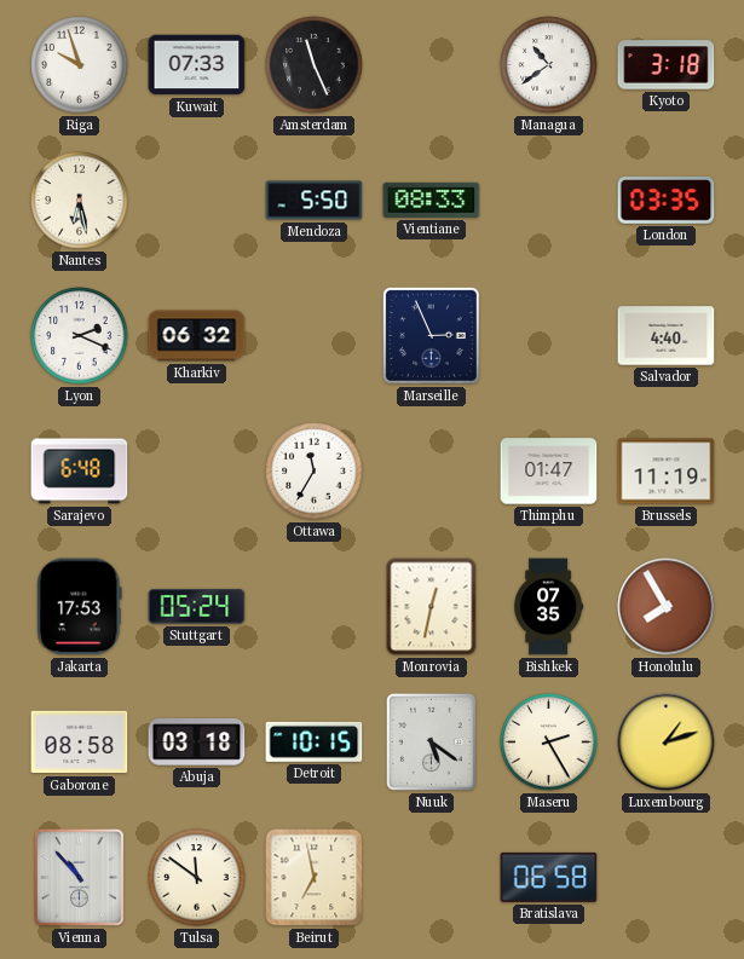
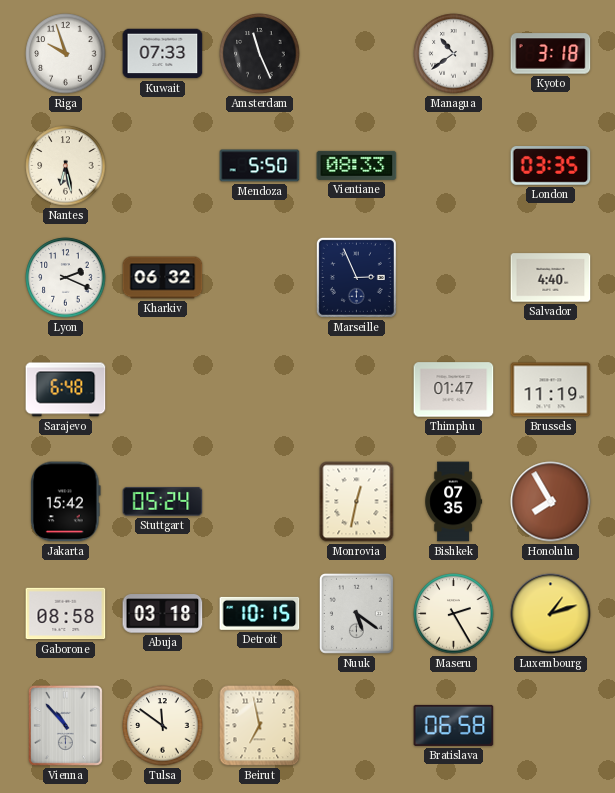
Ottawa: 11:35 -> none
Jakarta: 17:53 -> 15:42
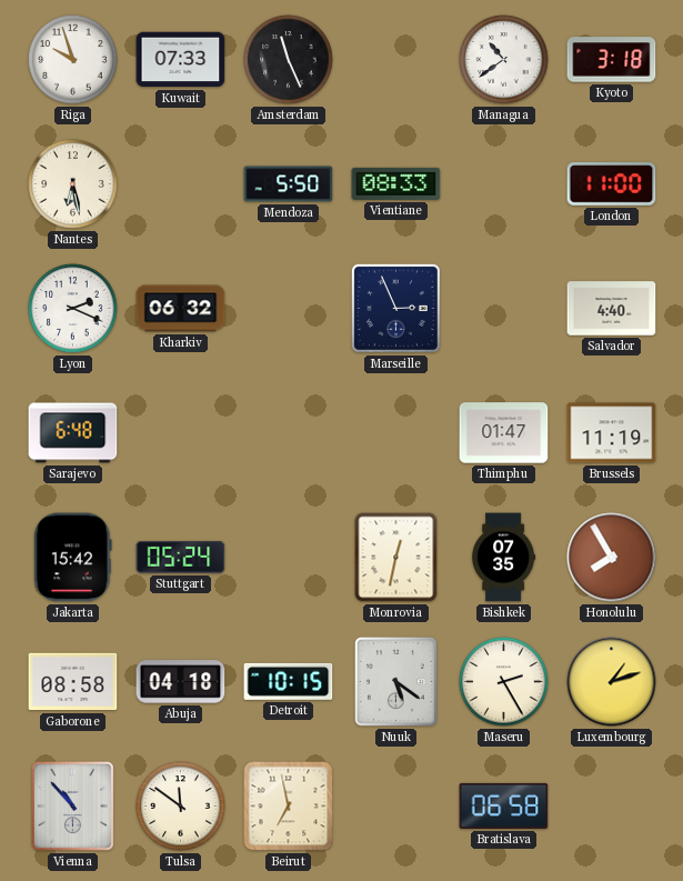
London: 03:35 -> 11:00
Abuja: 03:18 -> 04:18
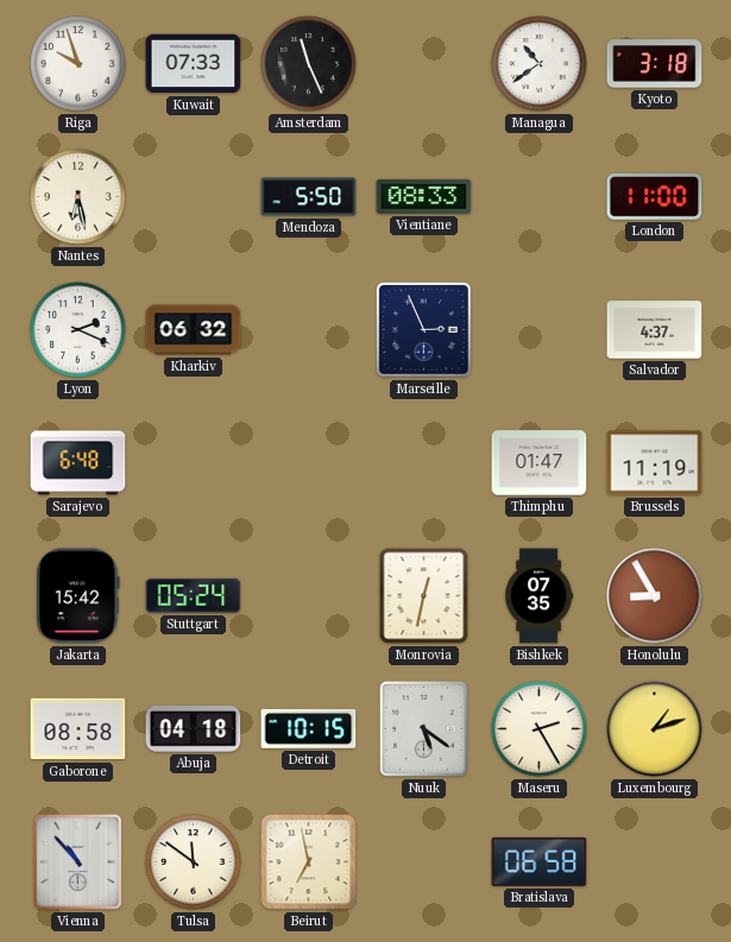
Salvador: 4:40 -> 4:37
Honolulu: 7:55 -> 8:55
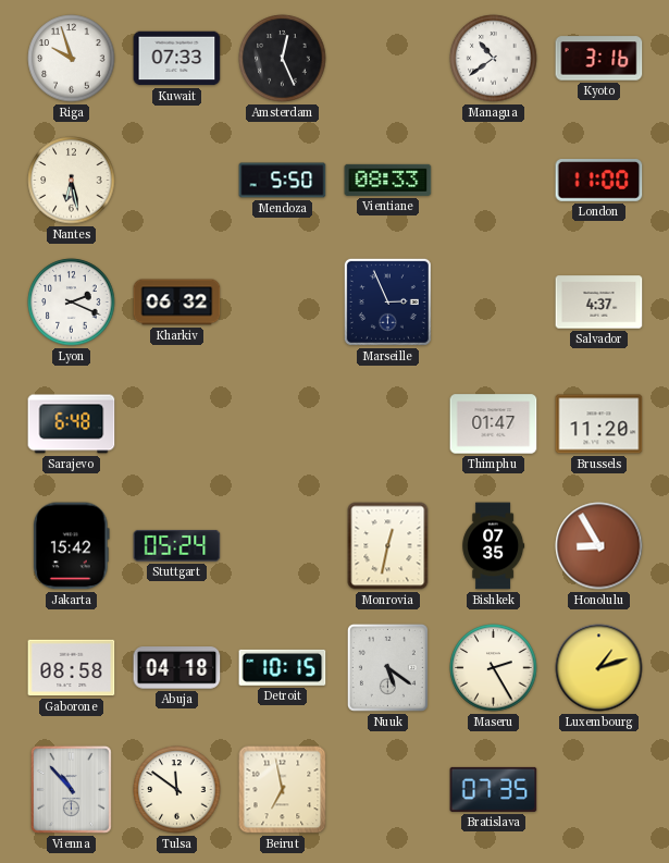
Amsterdam: 11:26 -> 12:26
Kyoto: 3:18 -> 3:16
Brussels: 11:19 -> 11:20
Bratislava: 06:58 -> 07:35
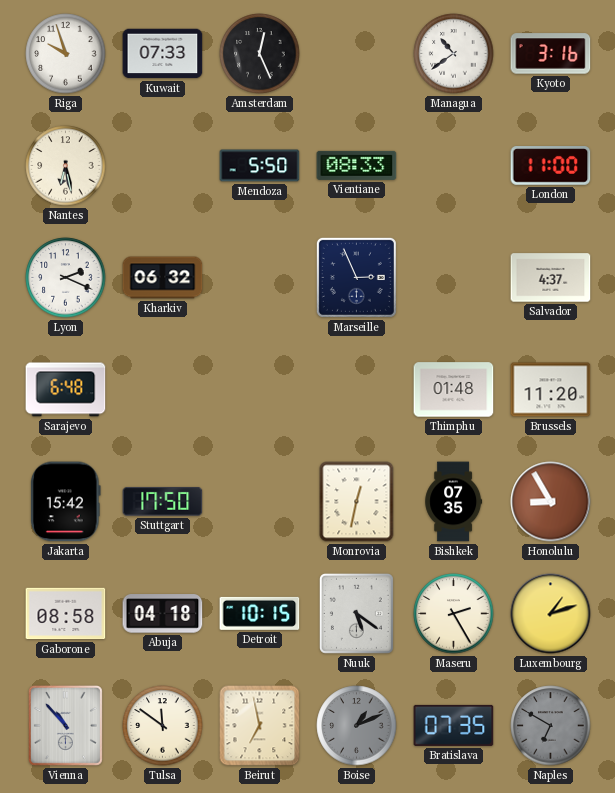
Thimphu: 01:47 -> 01:48
Stuttgart: 05:24 -> 17:50
Boise: none -> 1:11
Naples: none -> 6:50
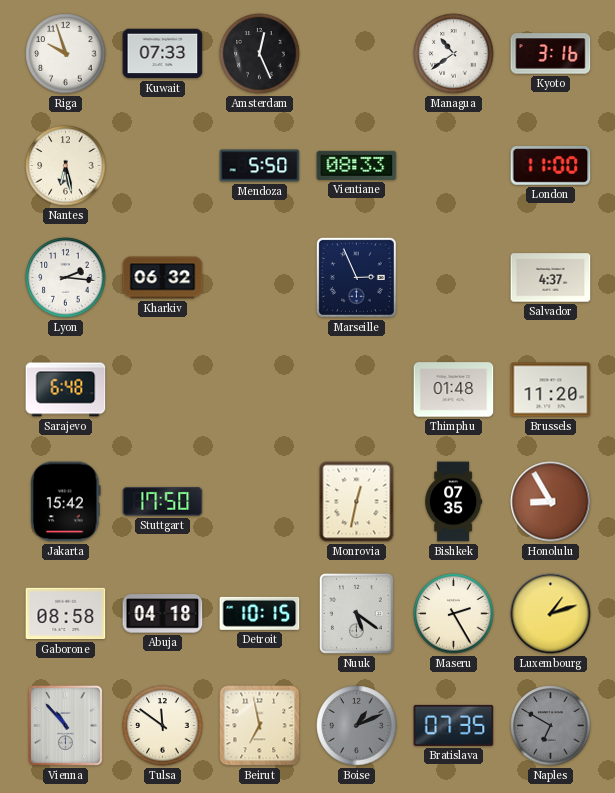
Lyon: 2:19 -> 2:16
